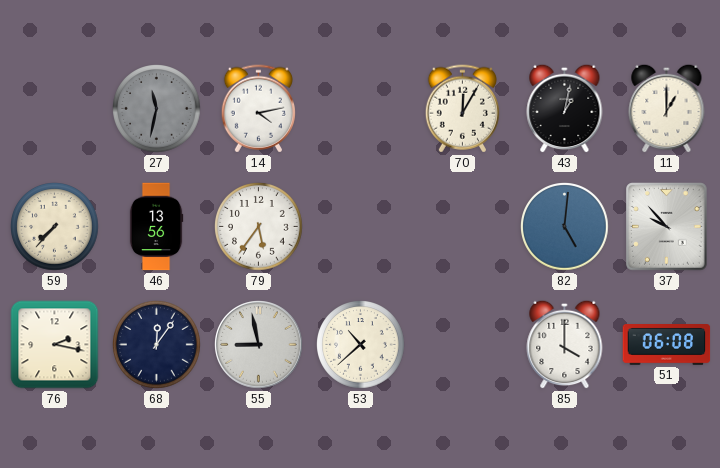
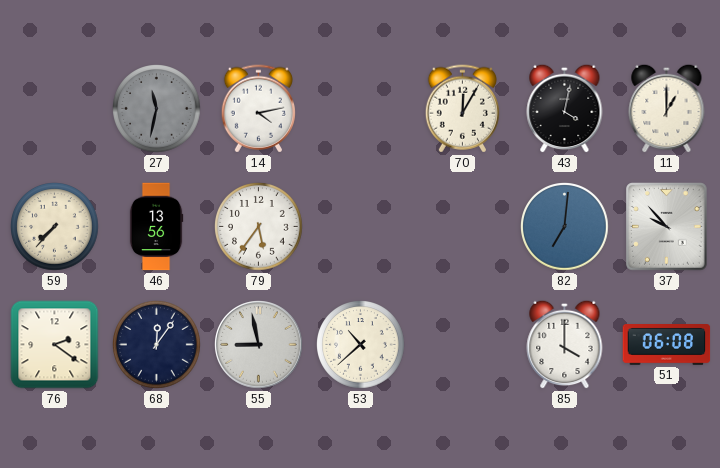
43: 1:02 -> 4:02
82: 5:01 -> 7:01
76: 2:17 -> 2:21
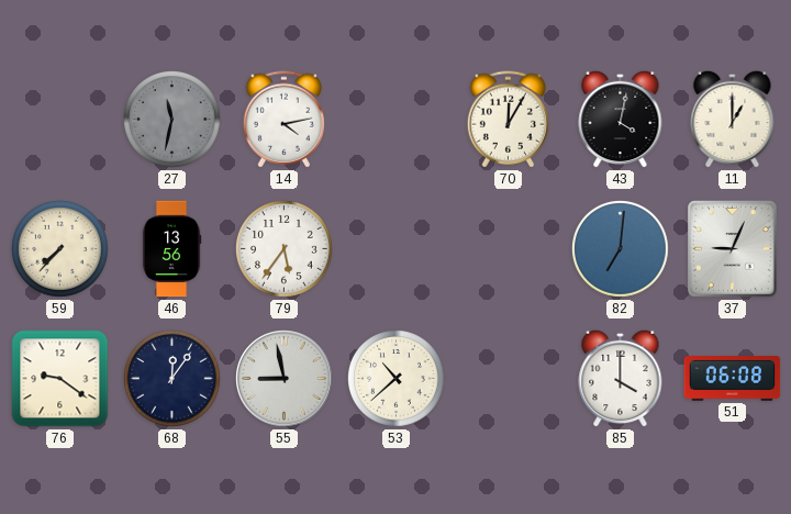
37: 9:53 -> 9:04
76: 2:21 -> 9:21
